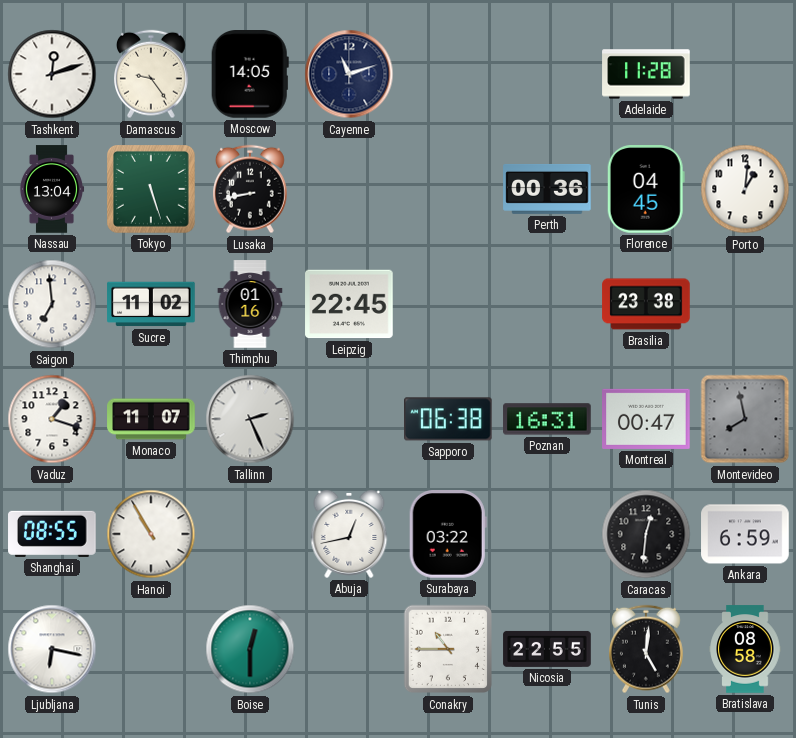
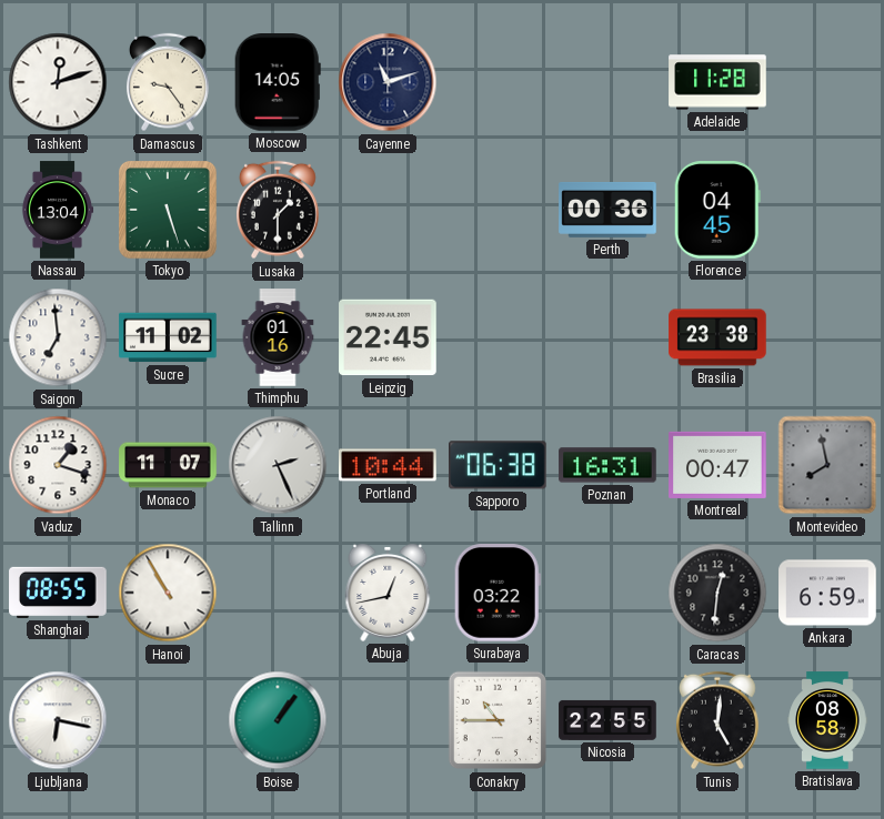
Lusaka: 8:43 -> 1:30
Porto: 1:01 -> none
Portland: none -> 10:44
Boise: 12:30 -> 1:06
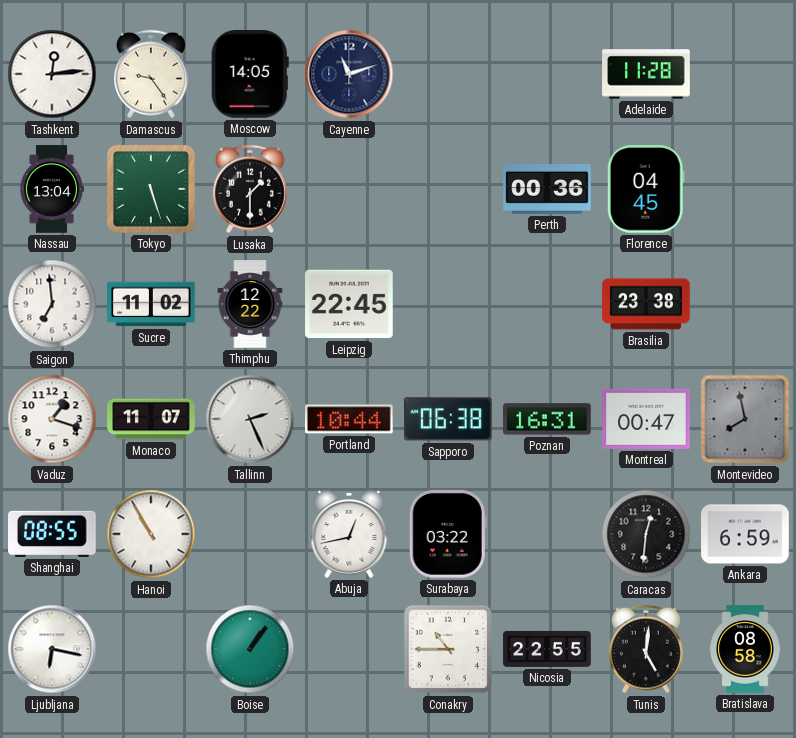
Tashkent: 12:12 -> 12:14
Thimphu: 01:16 -> 12:22
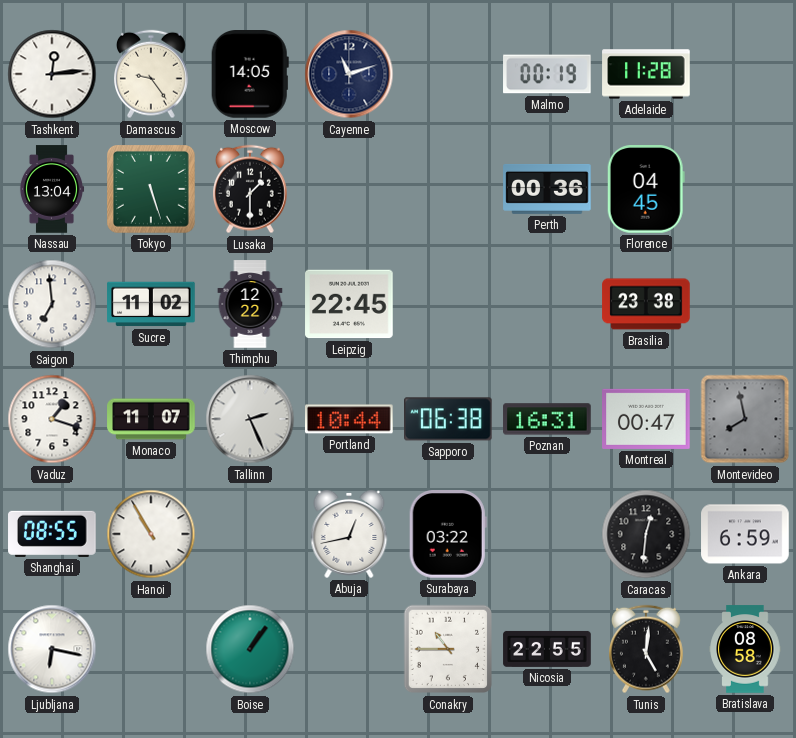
Malmo: none -> 00:19
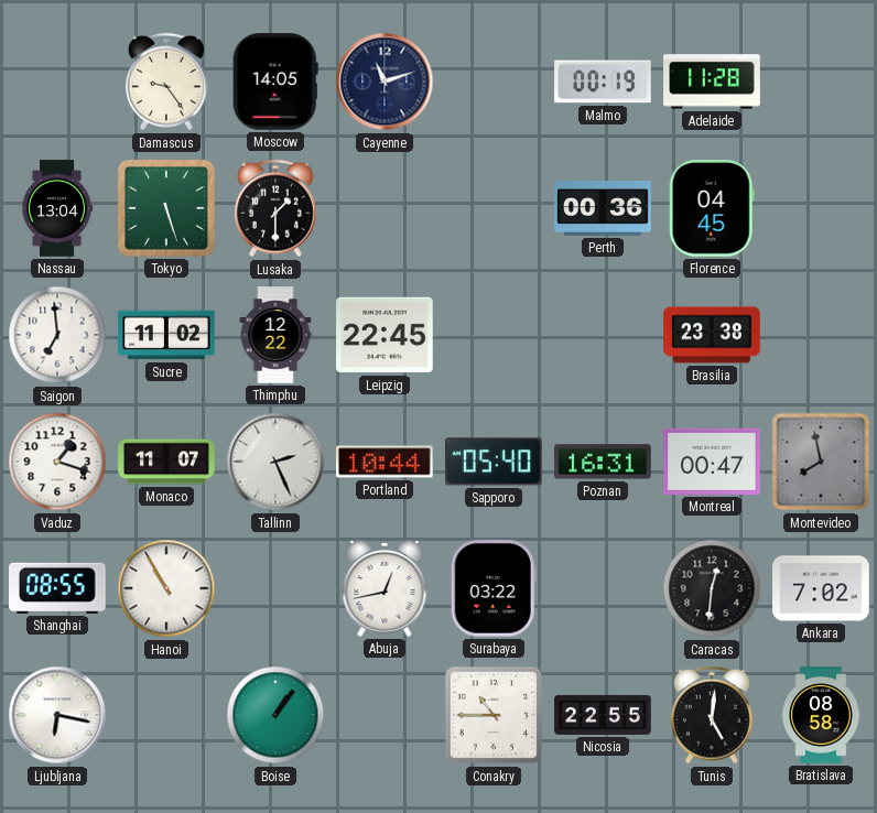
Tashkent: 12:14 -> none
Sapporo: 06:38 -> 05:40
Ankara: 6:59 -> 7:02
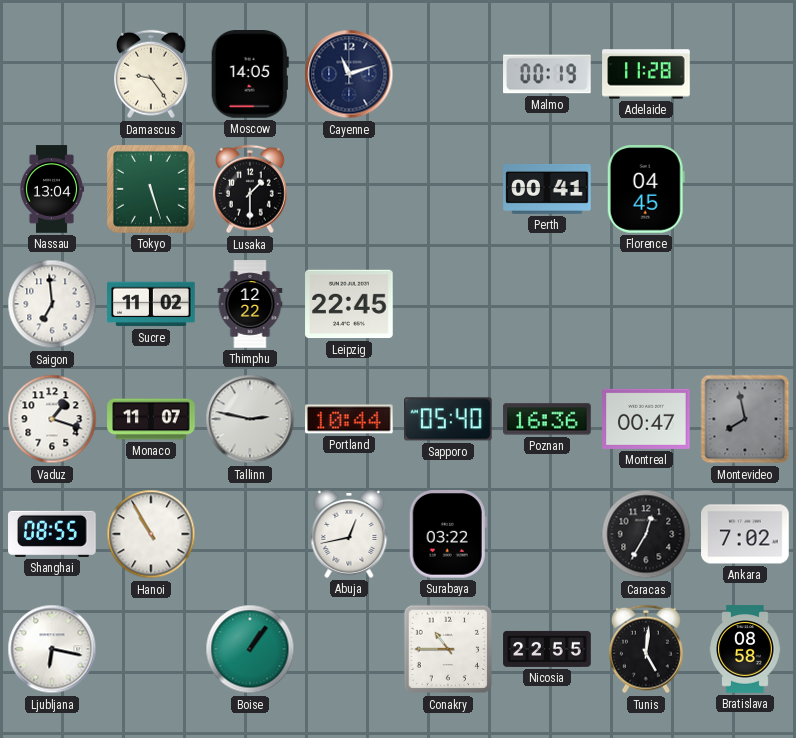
Perth: 00:36 -> 00:41
Brasilia: 23:38 -> none
Tallinn: 2:26 -> 2:47
Poznan: 16:31 -> 16:36
Caracas: 12:31 -> 12:35
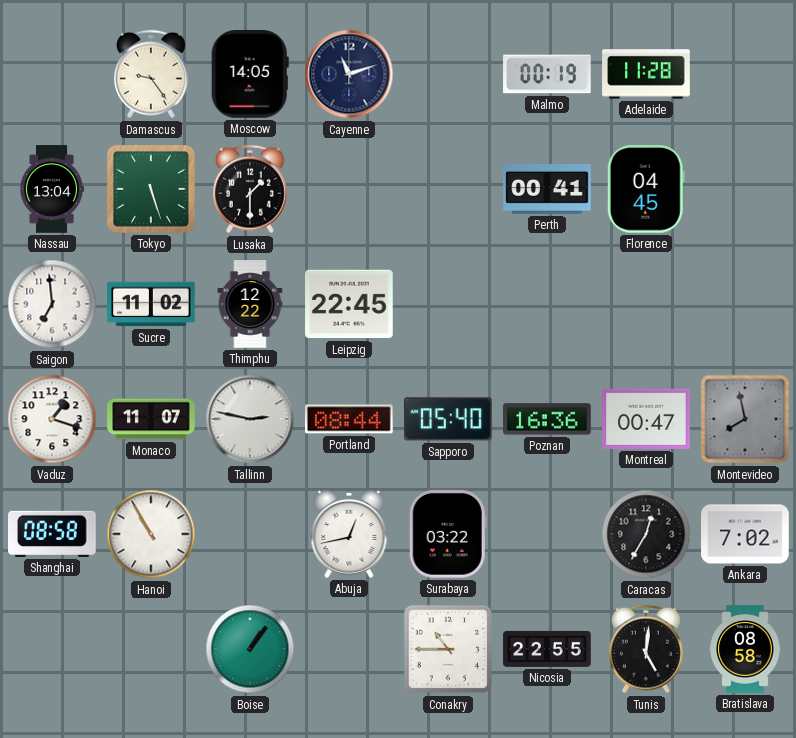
Portland: 10:44 -> 08:44
Shanghai: 08:55 -> 08:58
Ljubljana: 6:17 -> none
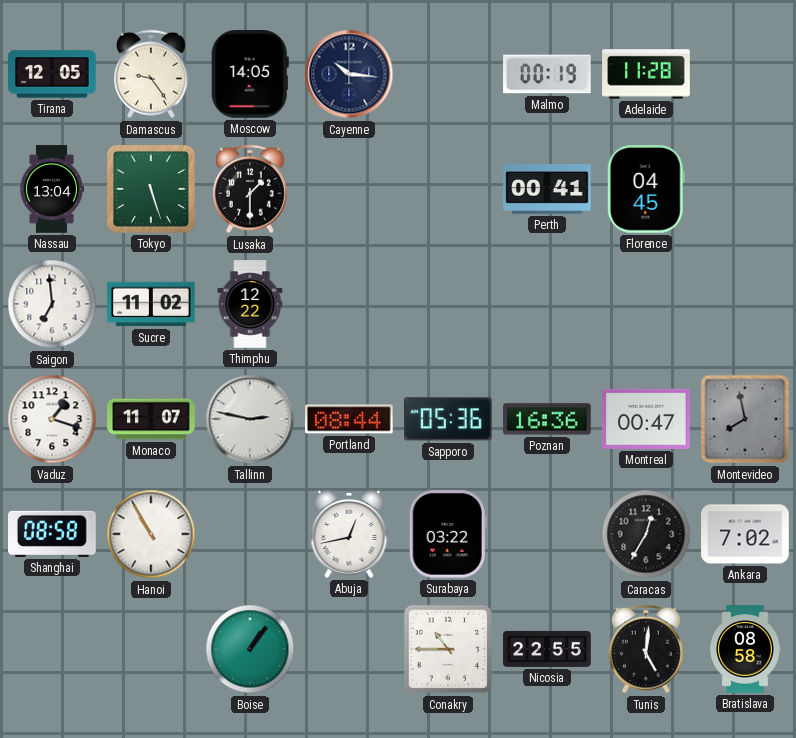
Tirana: none -> 12:05
Cayenne: 11:12 -> 10:16
Leipzig: 22:45 -> none
Sapporo: 05:40 -> 05:36
